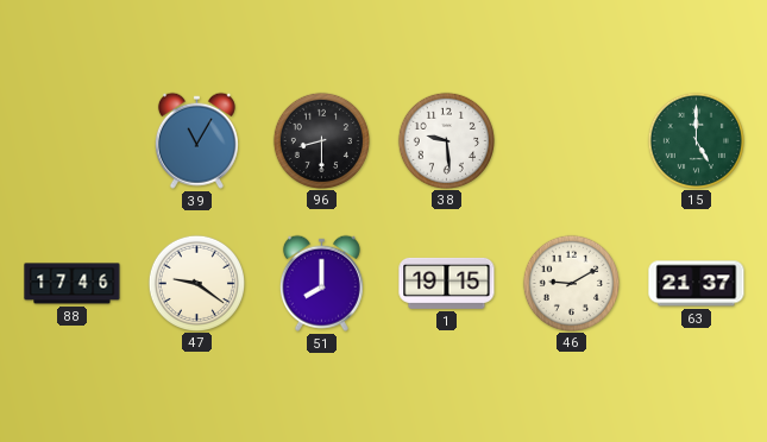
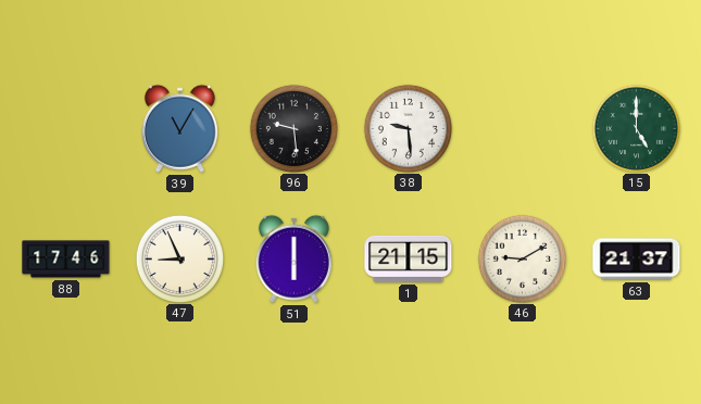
96: 8:30 -> 9:29
47: 9:21 -> 8:56
51: 8:00 -> 6:00
1: 19:15 -> 21:15
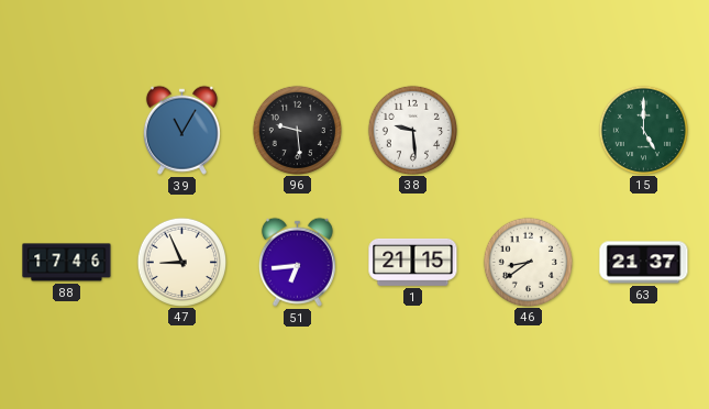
51: 6:00 -> 6:44
46: 9:10 -> 8:39
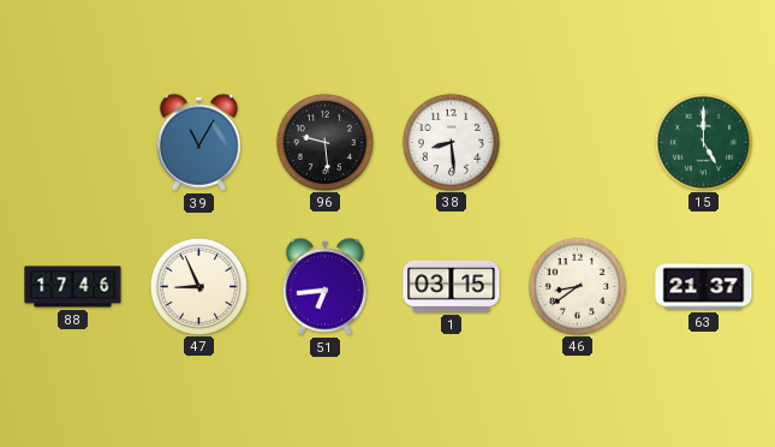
38: 9:29 -> 8:29
1: 21:15 -> 03:15
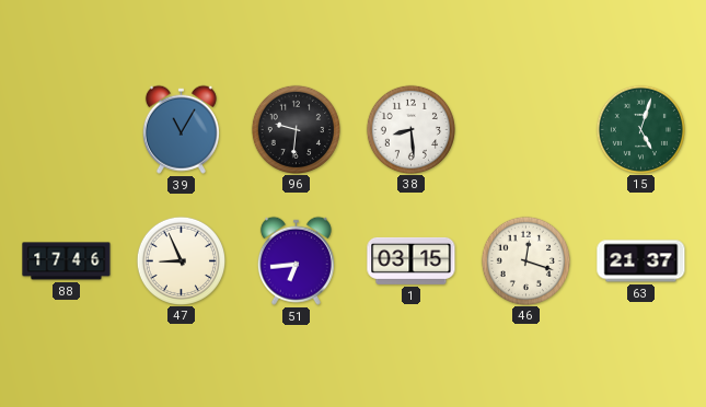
96: 9:29 -> 9:31
15: 5:00 -> 5:03
46: 8:39 -> 12:18
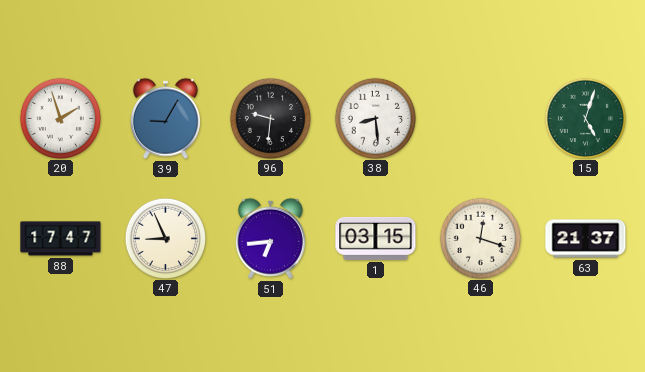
20: none -> 1:57
39: 11:05 -> 9:05
88: 17:46 -> 17:47
